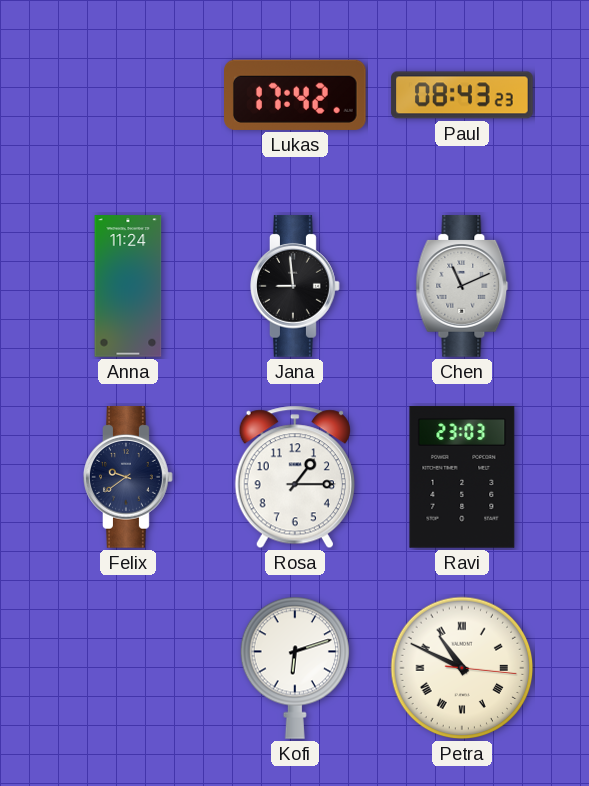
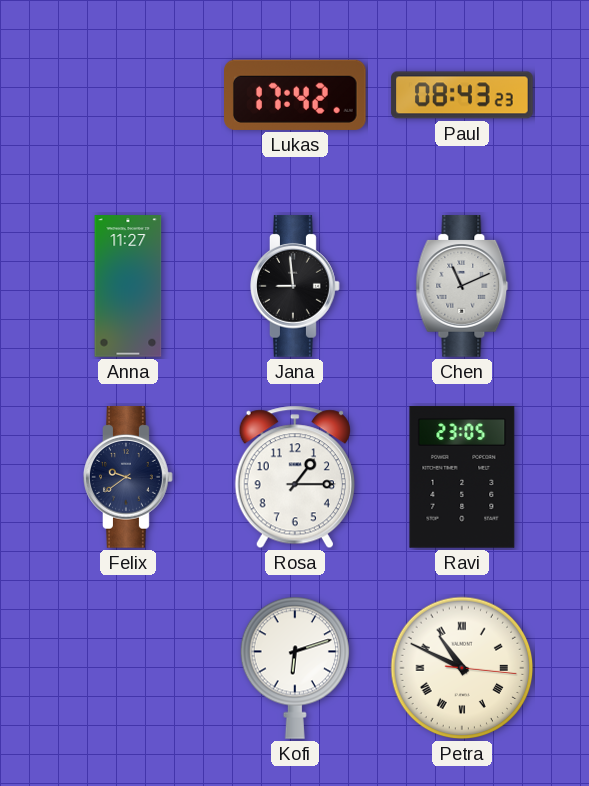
Anna: 11:24 -> 11:27
Ravi: 23:03 -> 23:05
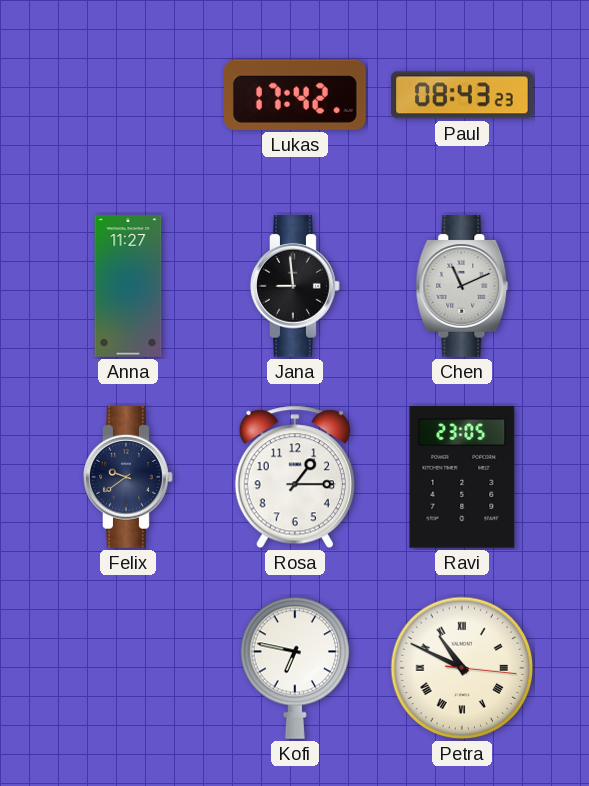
Kofi: 6:12 -> 6:47
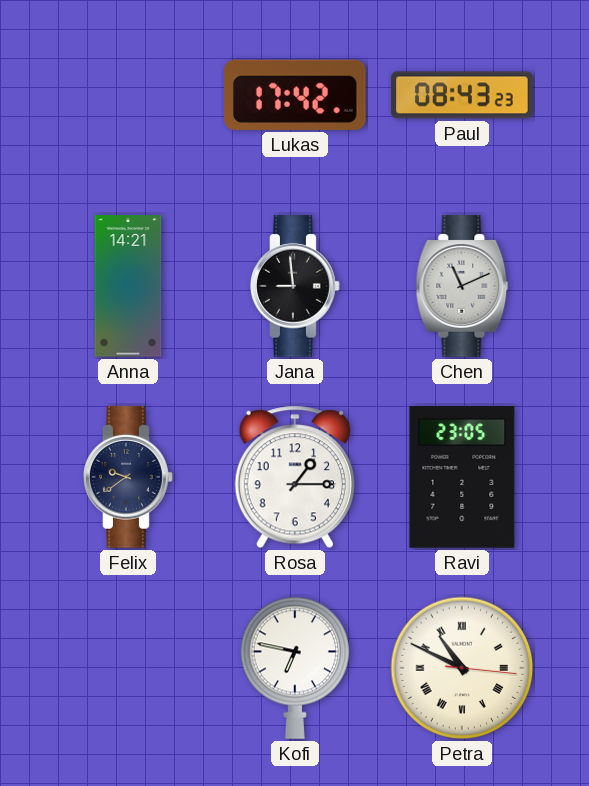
Anna: 11:27 -> 14:21
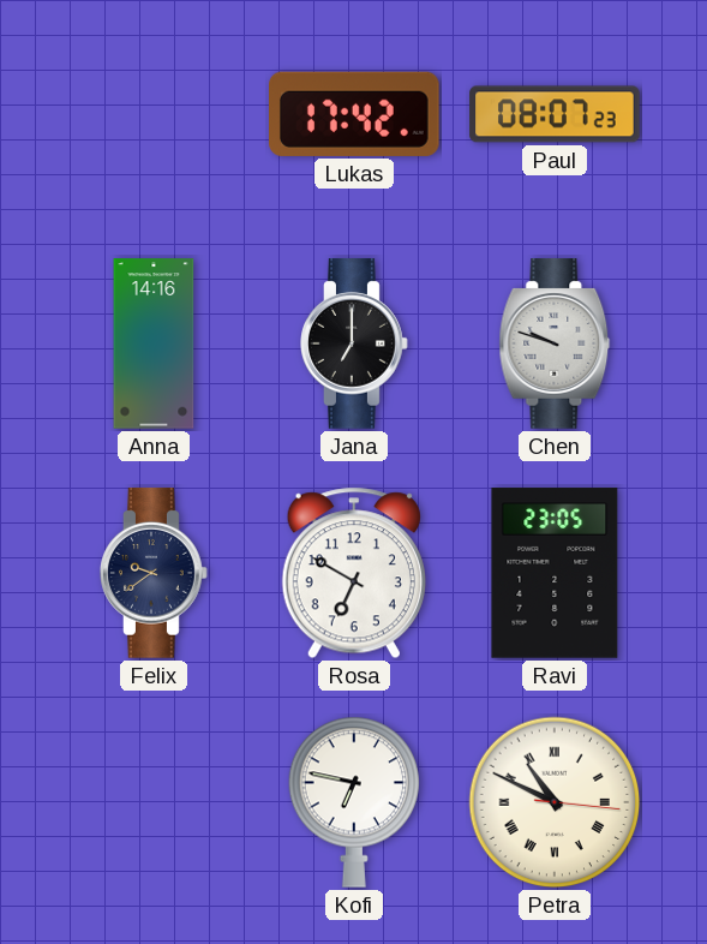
Paul: 08:43 -> 08:07
Anna: 14:21 -> 14:16
Jana: 8:59 -> 7:00
Chen: 11:11 -> 9:48
Rosa: 1:15 -> 6:50
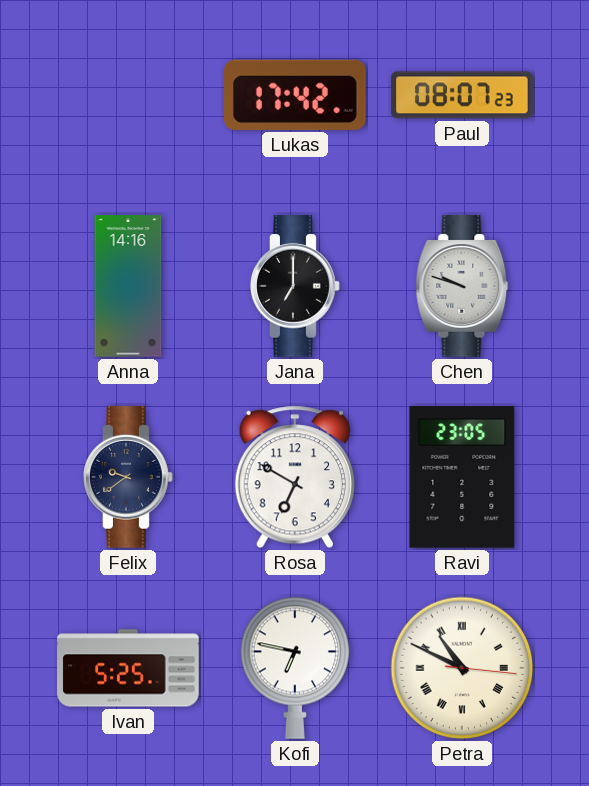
Ivan: none -> 5:25
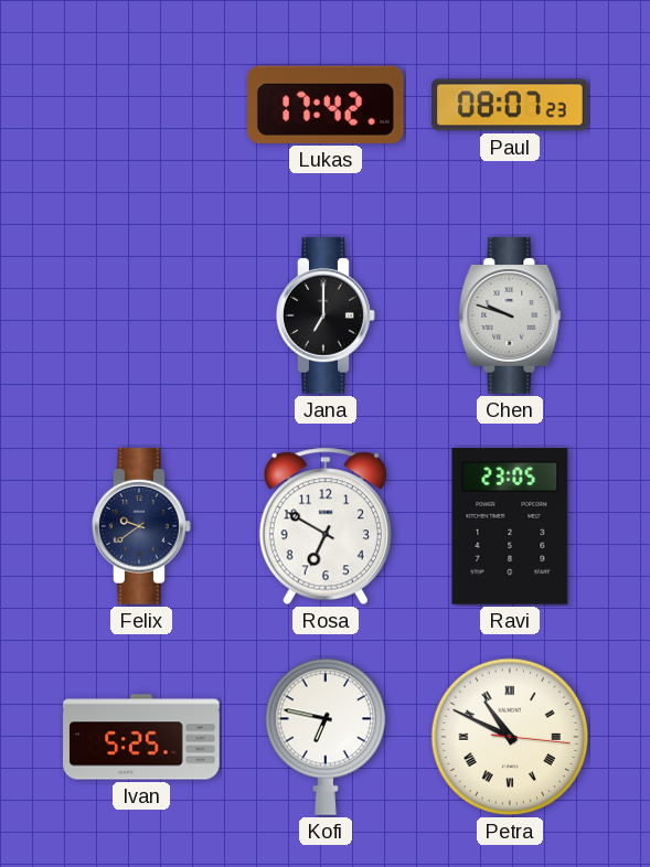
Anna: 14:16 -> none
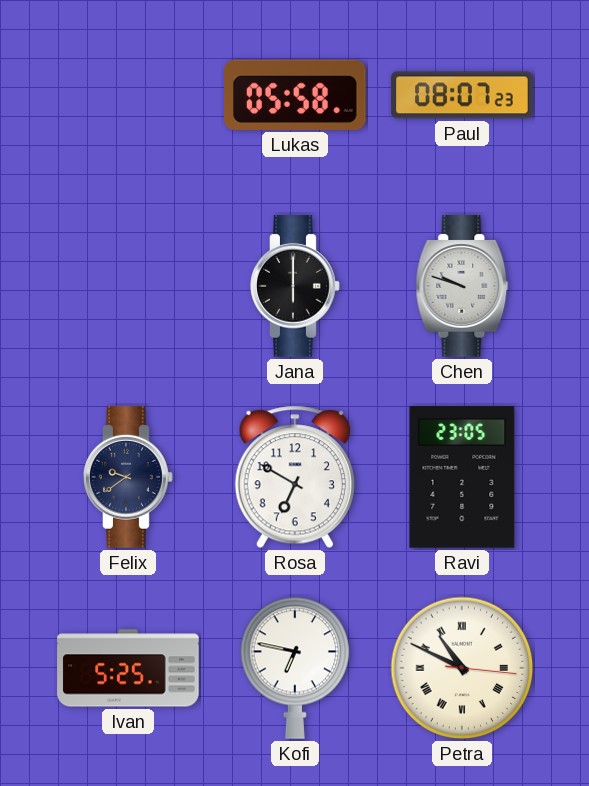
Lukas: 17:42 -> 05:58
Jana: 7:00 -> 6:00
